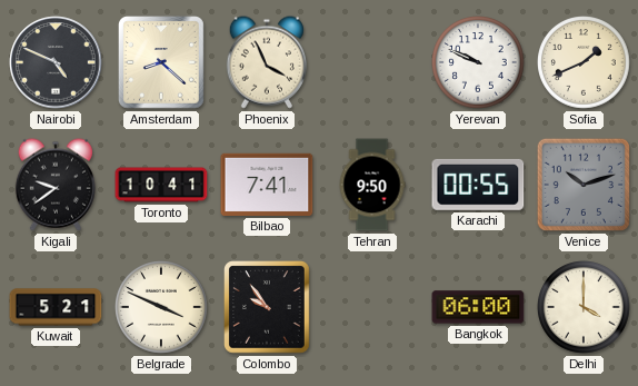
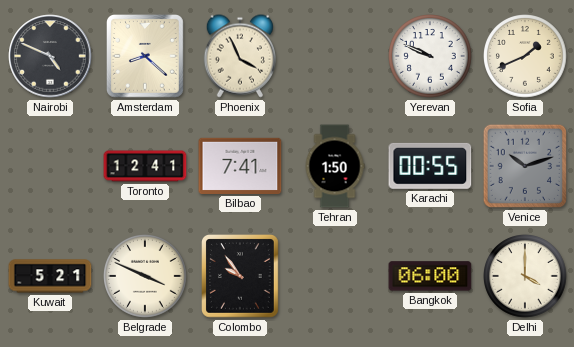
Kigali: 9:39 -> none
Toronto: 10:41 -> 12:41
Tehran: 9:50 -> 1:50
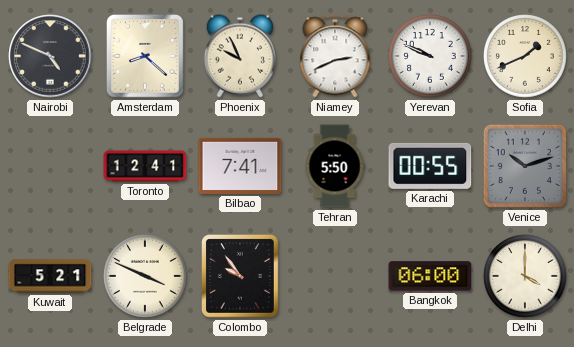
Phoenix: 3:56 -> 9:56
Niamey: none -> 2:41
Tehran: 1:50 -> 5:50
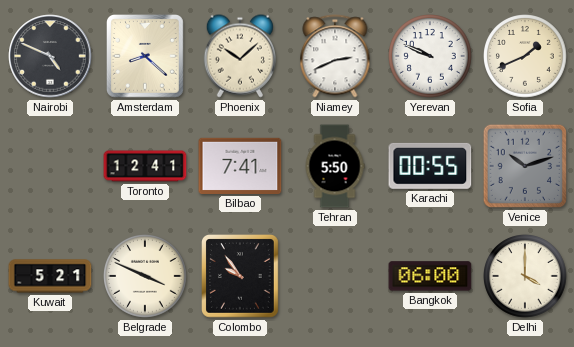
Phoenix: 9:56 -> 10:08
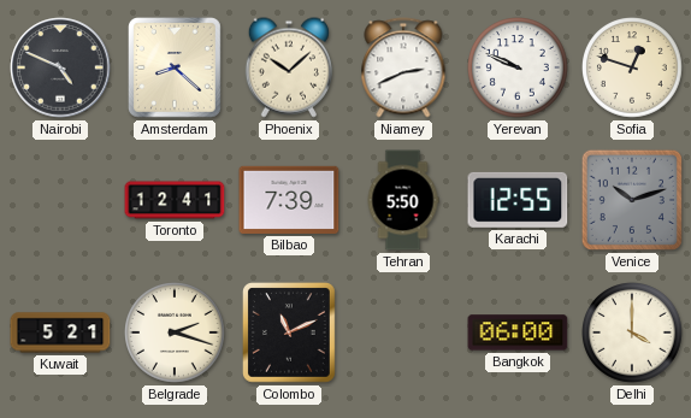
Sofia: 1:41 -> 12:48
Bilbao: 7:41 -> 7:39
Karachi: 00:55 -> 12:55
Belgrade: 3:49 -> 2:18
Colombo: 9:54 -> 11:11
